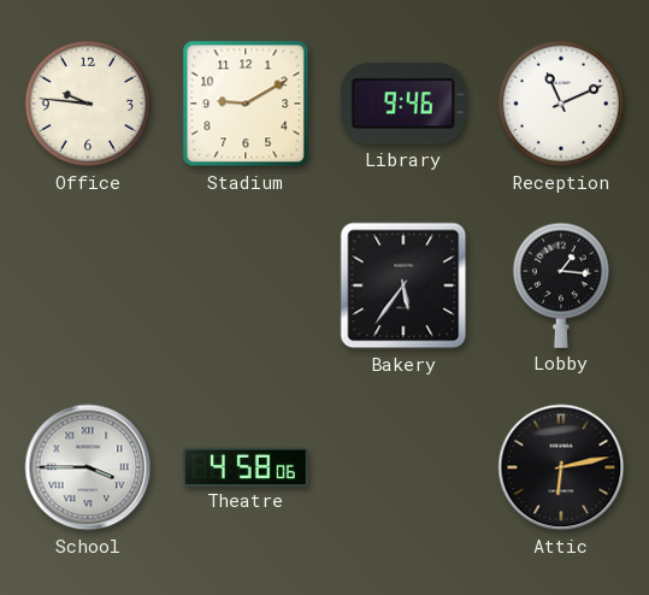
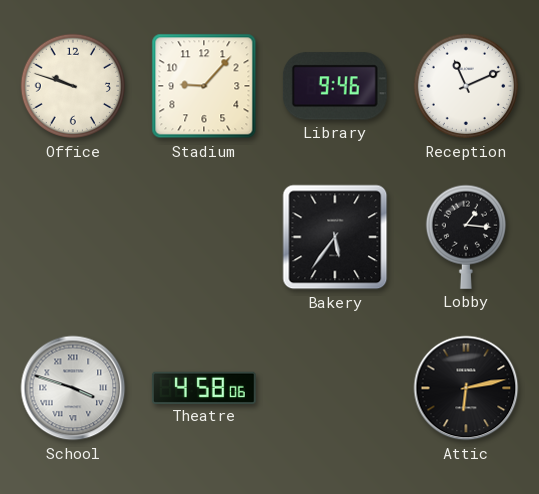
Office: 9:46 -> 9:48
Stadium: 9:10 -> 9:07
School: 3:45 -> 3:48
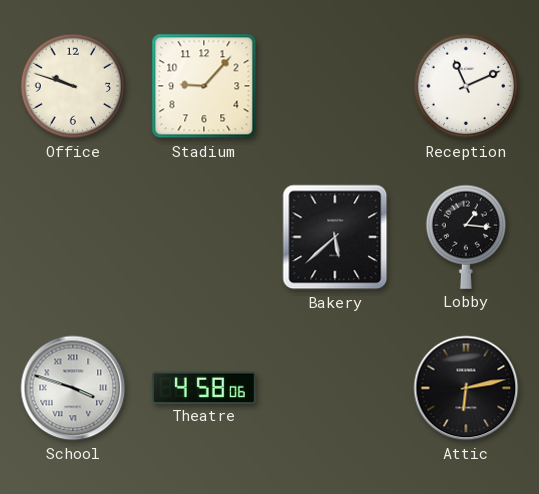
Library: 9:46 -> none
Bakery: 5:36 -> 5:38
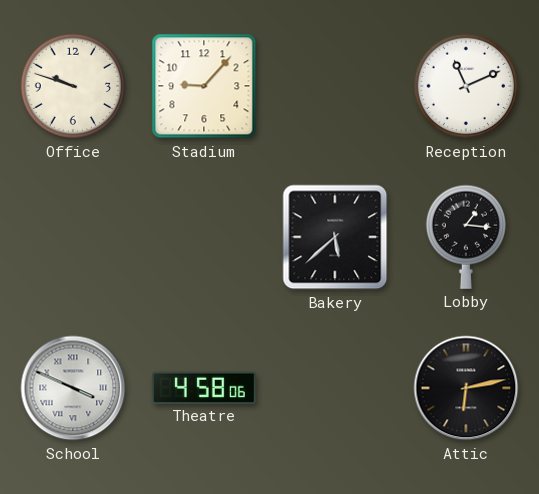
School: 3:48 -> 3:49
